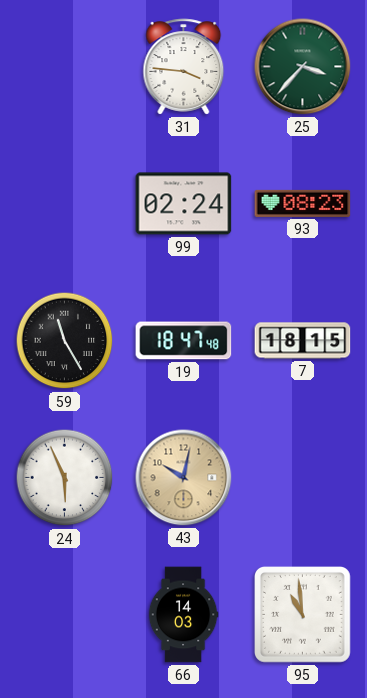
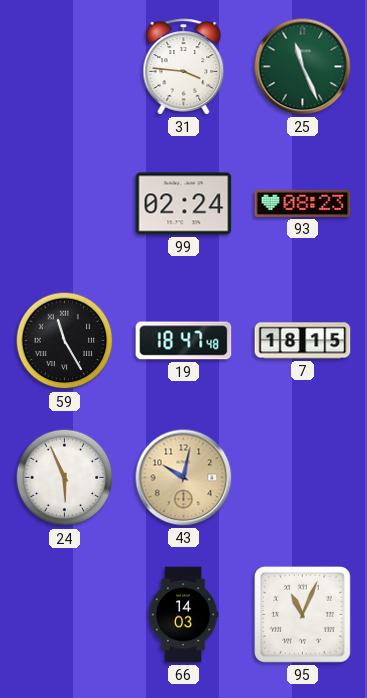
25: 3:37 -> 11:26
95: 10:59 -> 11:04
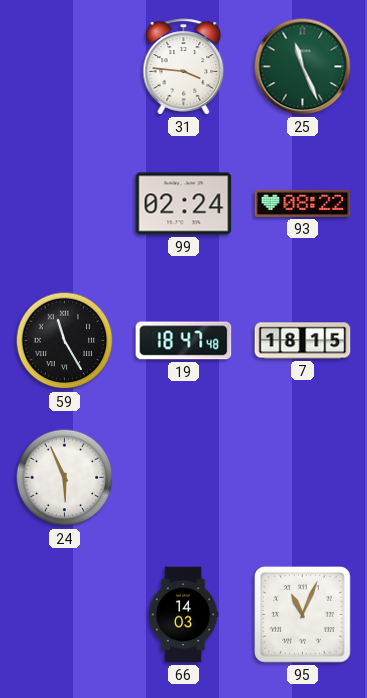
93: 08:23 -> 08:22
43: 10:02 -> none
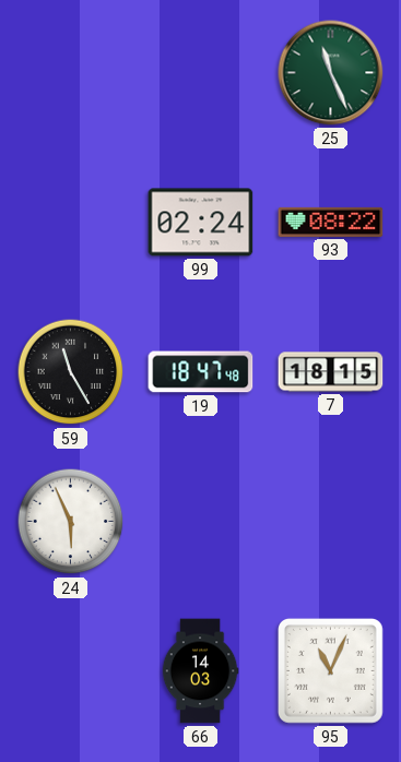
31: 3:46 -> none
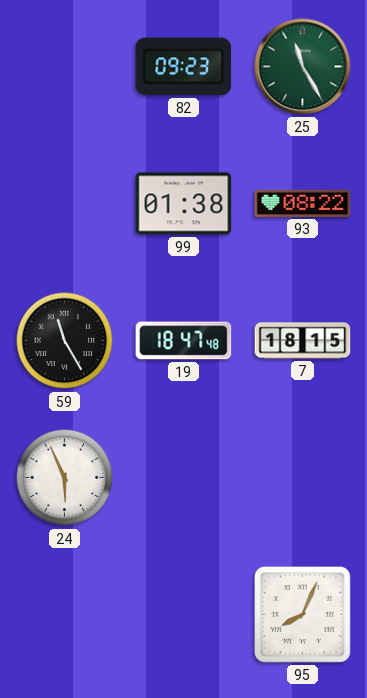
82: none -> 09:23
25: 11:26 -> 11:25
99: 02:24 -> 01:38
66: 14:03 -> none
95: 11:04 -> 8:04
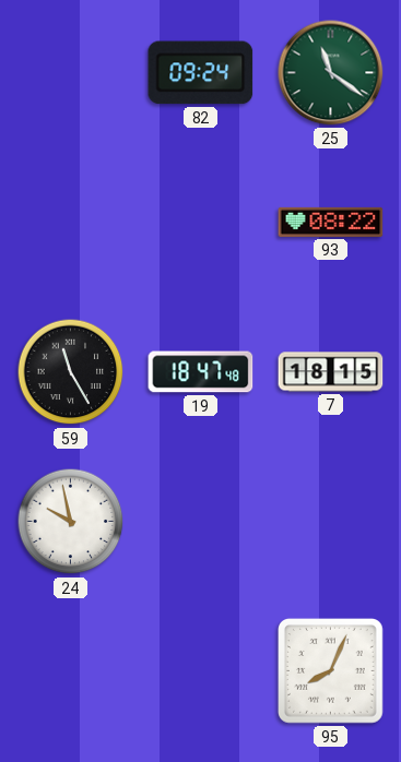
82: 09:23 -> 09:24
25: 11:25 -> 11:21
99: 01:38 -> none
24: 5:56 -> 9:58
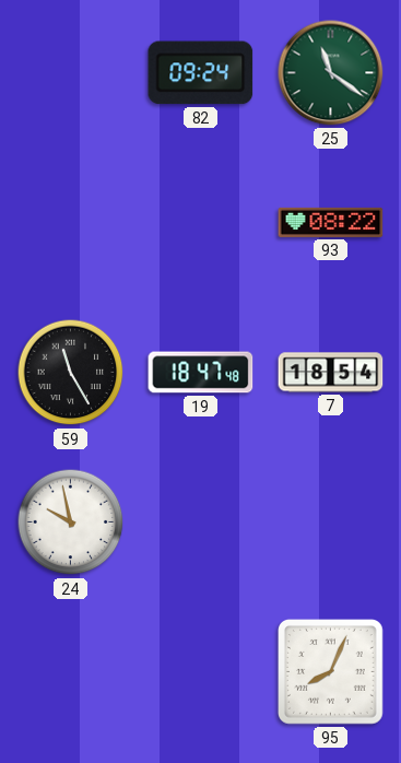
7: 18:15 -> 18:54
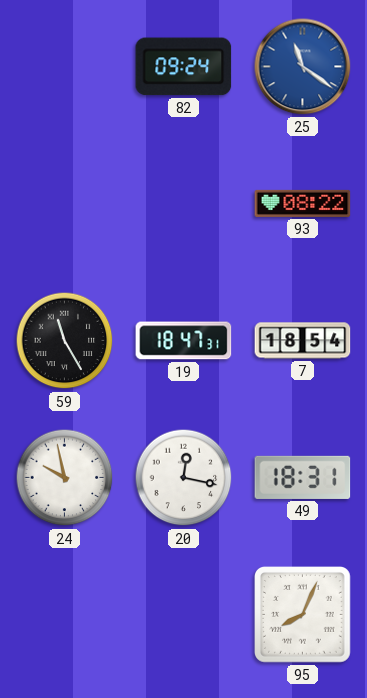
25 dial: green -> blue
19: 18:47:48 -> 18:47:31
20: none -> 12:17
49: none -> 18:31
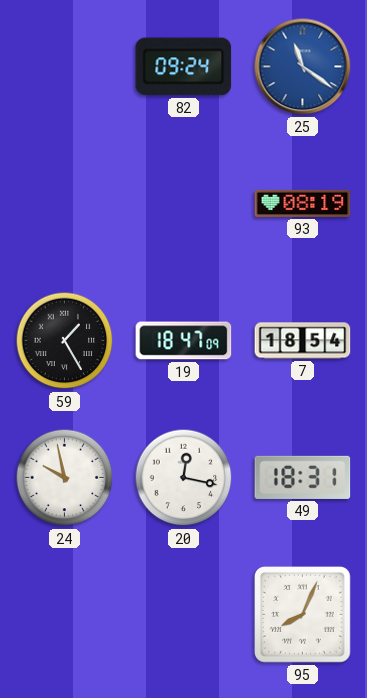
93: 08:22 -> 08:19
59: 11:25 -> 1:25
19: 18:47:31 -> 18:47:09
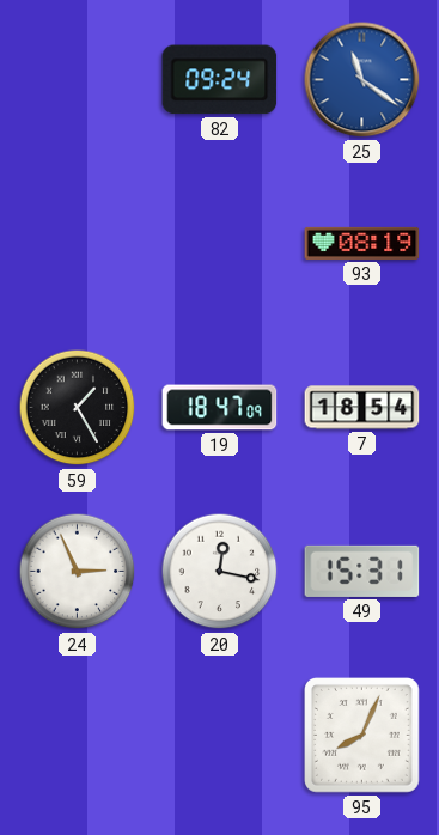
24: 9:58 -> 2:56
49: 18:31 -> 15:31
